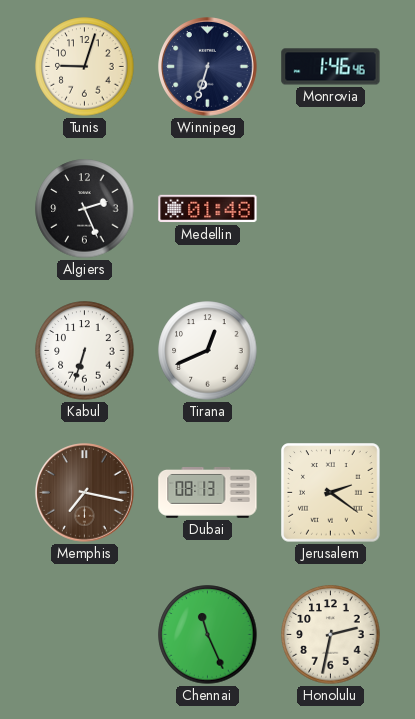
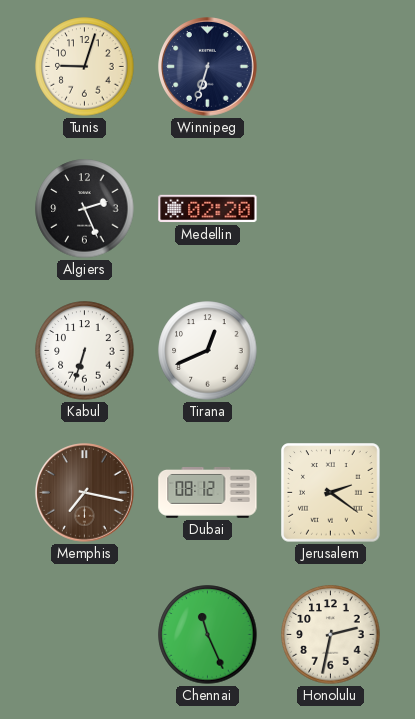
Monrovia: 1:46 -> none
Medellin: 01:48 -> 02:20
Dubai: 08:13 -> 08:12
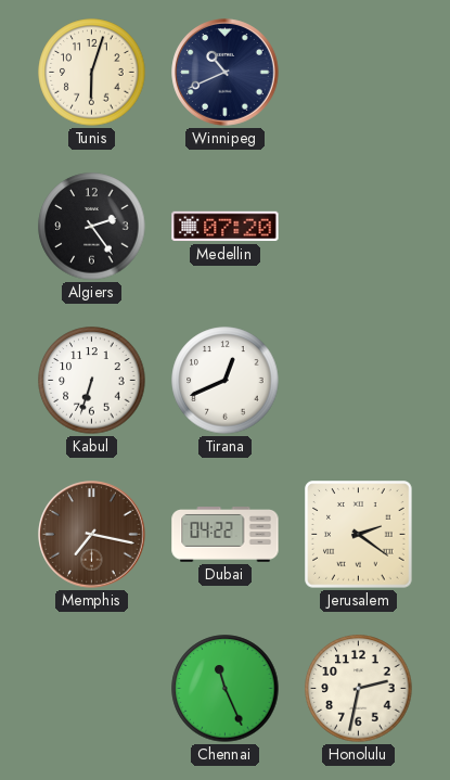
Tunis: 9:03 -> 6:03
Winnipeg: 6:33 -> 10:41
Algiers: 2:26 -> 2:24
Medellin: 02:20 -> 07:20
Dubai: 08:12 -> 04:22
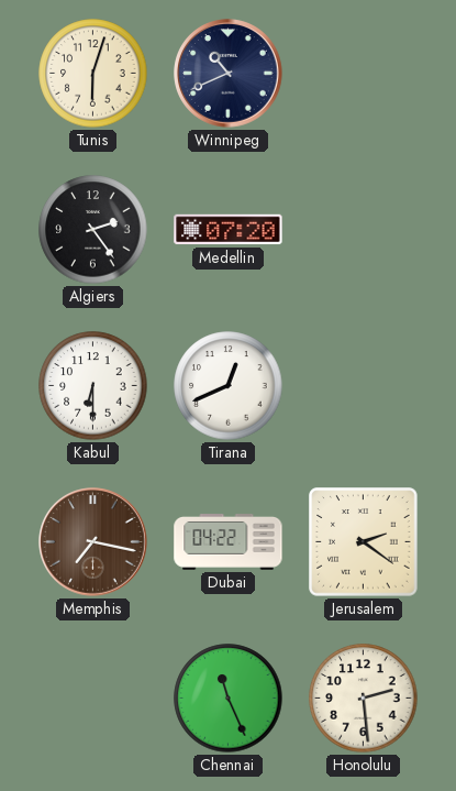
Kabul: 6:33 -> 6:30
Honolulu: 2:32 -> 2:29
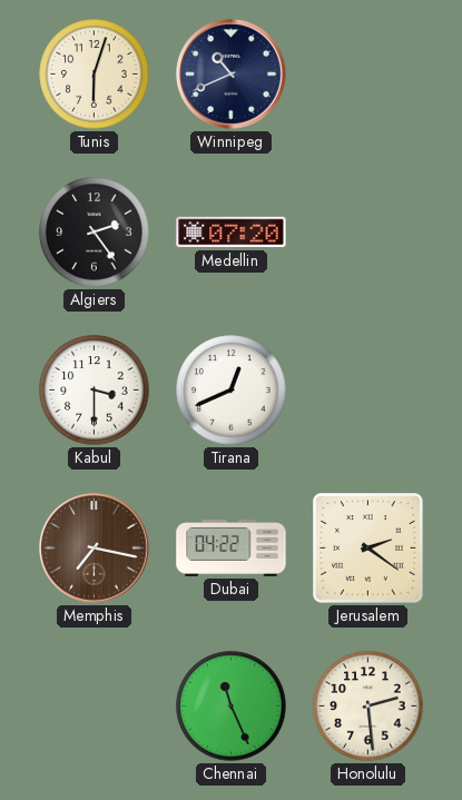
Kabul: 6:30 -> 3:30
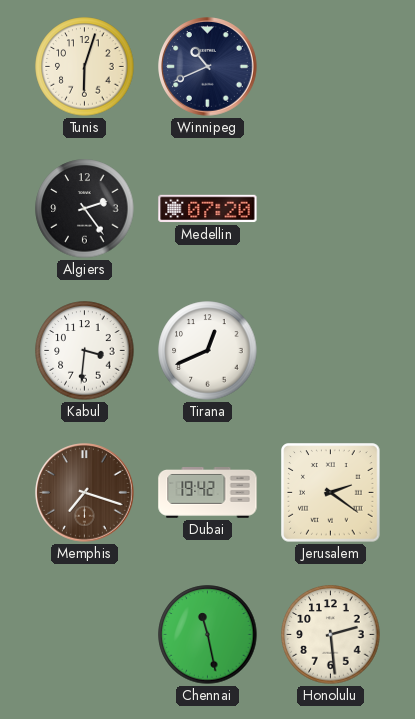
Kabul: 3:30 -> 3:31
Memphis: 7:17 -> 7:18
Dubai: 04:22 -> 19:42
Chennai: 11:26 -> 11:28
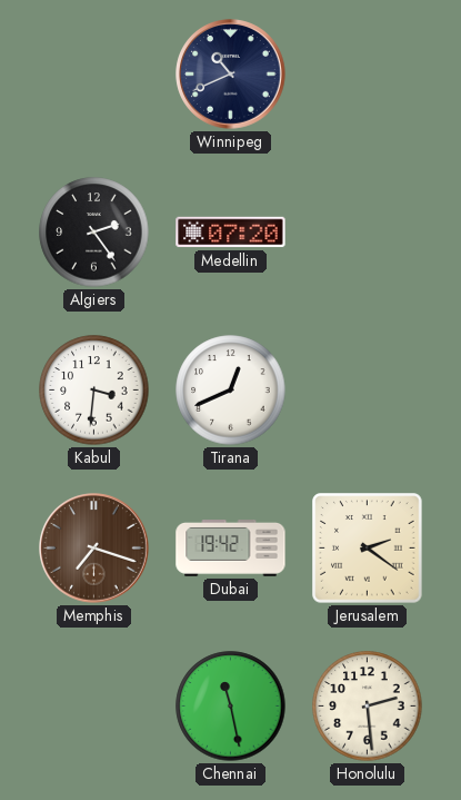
Tunis: 6:03 -> none
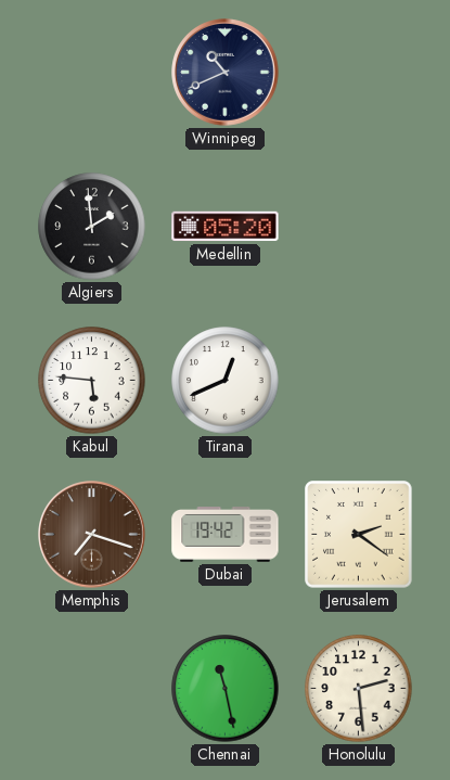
Algiers: 2:24 -> 1:59
Medellin: 07:20 -> 05:20
Kabul: 3:31 -> 5:46
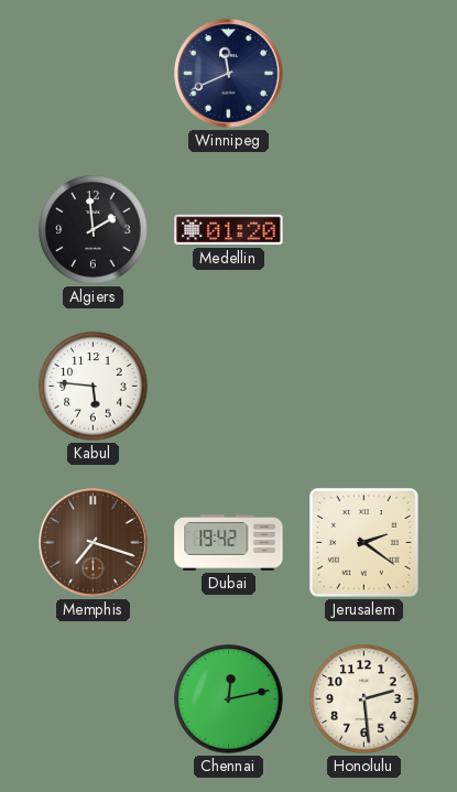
Winnipeg: 10:41 -> 11:41
Medellin: 05:20 -> 01:20
Tirana: 12:41 -> none
Chennai: 11:28 -> 12:13
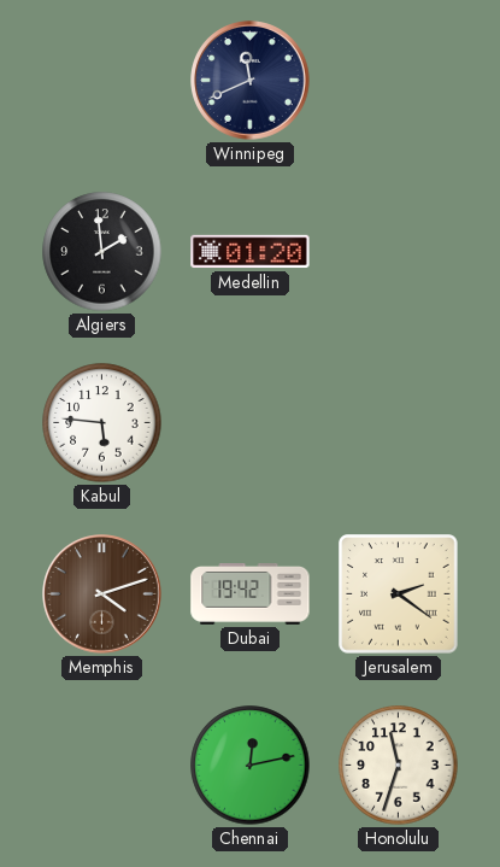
Memphis: 7:18 -> 4:12
Honolulu: 2:29 -> 11:33
